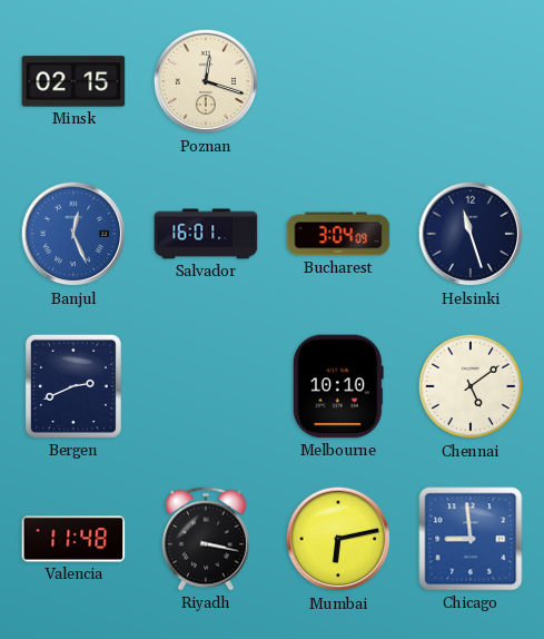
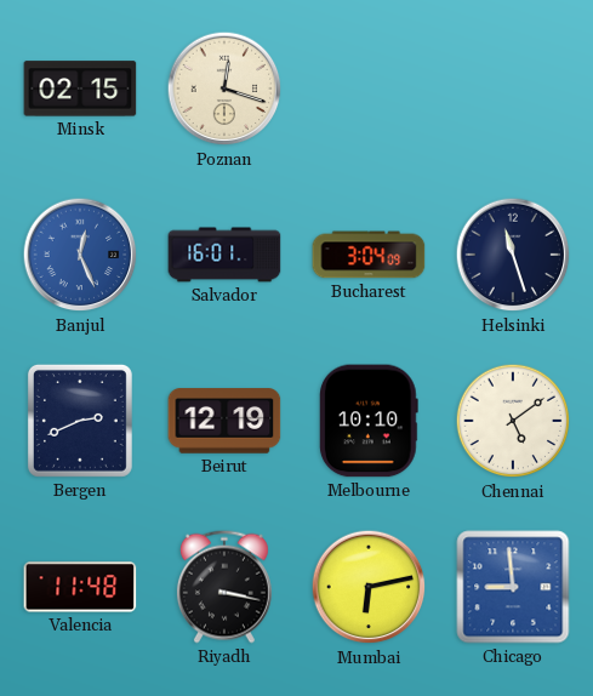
Beirut: none -> 12:19
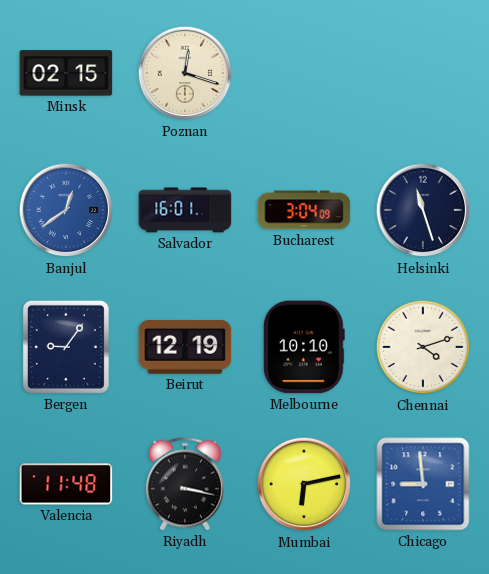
Banjul: 12:26 -> 12:39
Bergen: 2:41 -> 9:06
Chennai: 5:09 -> 4:12
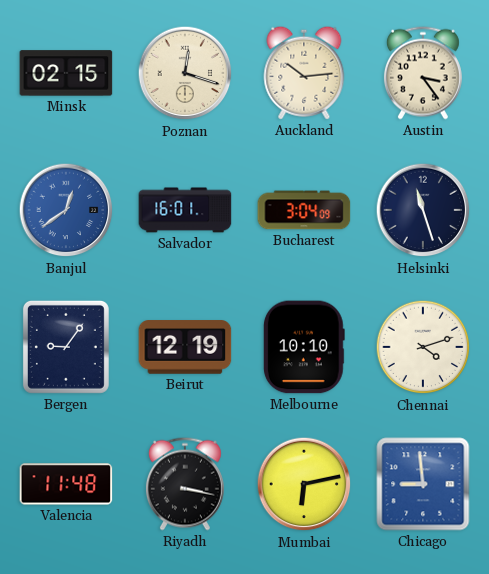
Auckland: none -> 10:14
Austin: none -> 3:24
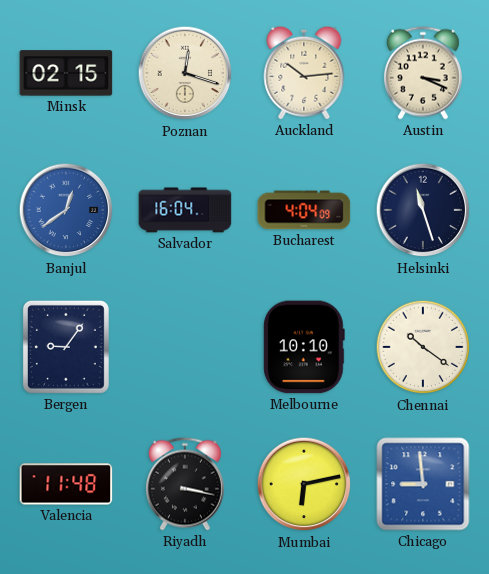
Austin: 3:24 -> 3:19
Salvador: 16:01 -> 16:04
Bucharest: 3:04 -> 4:04
Beirut: 12:19 -> none
Chennai: 4:12 -> 10:21
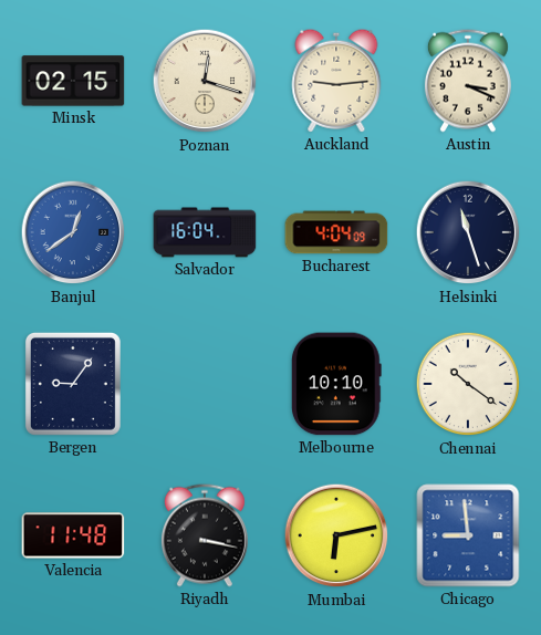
Auckland: 10:14 -> 9:14
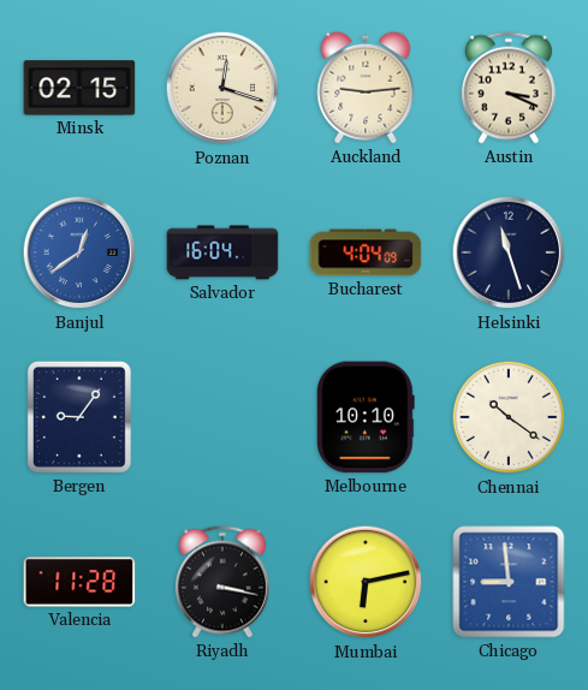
Valencia: 11:48 -> 11:28
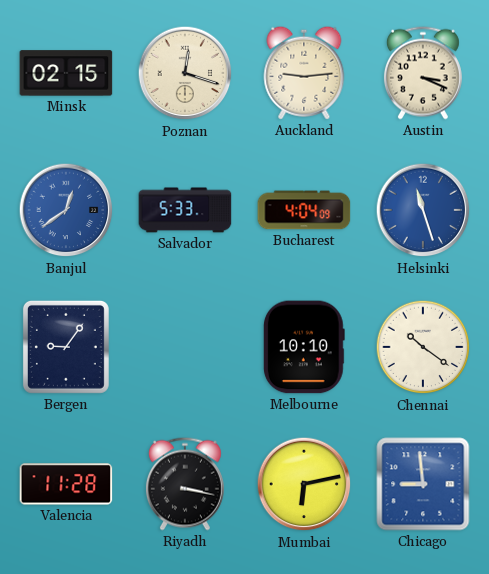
Salvador: 16:04 -> 5:33
Helsinki dial: navy -> blue
